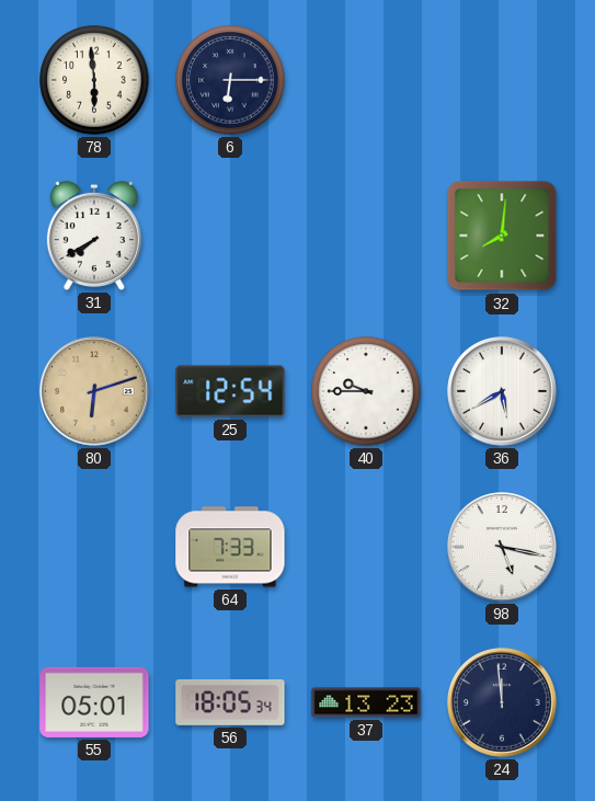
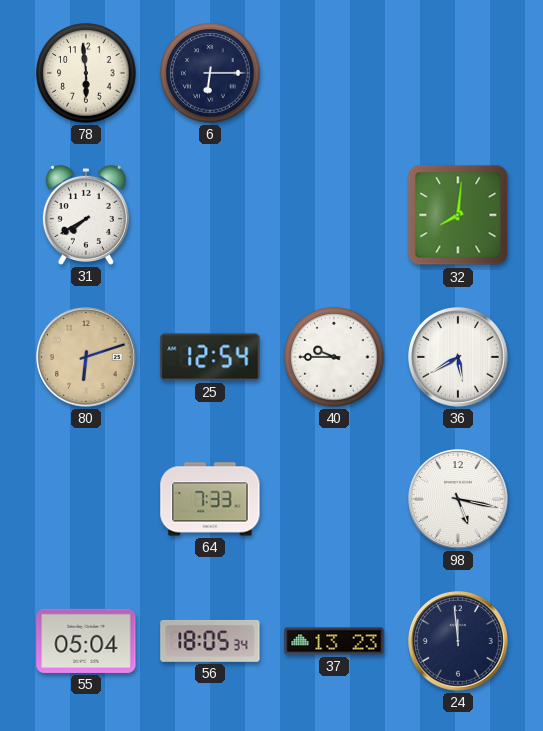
55: 05:01 -> 05:04
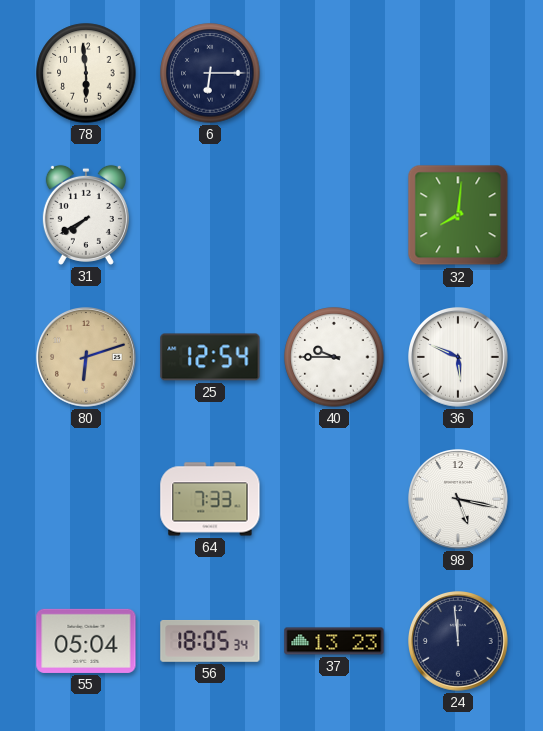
36: 5:40 -> 5:49
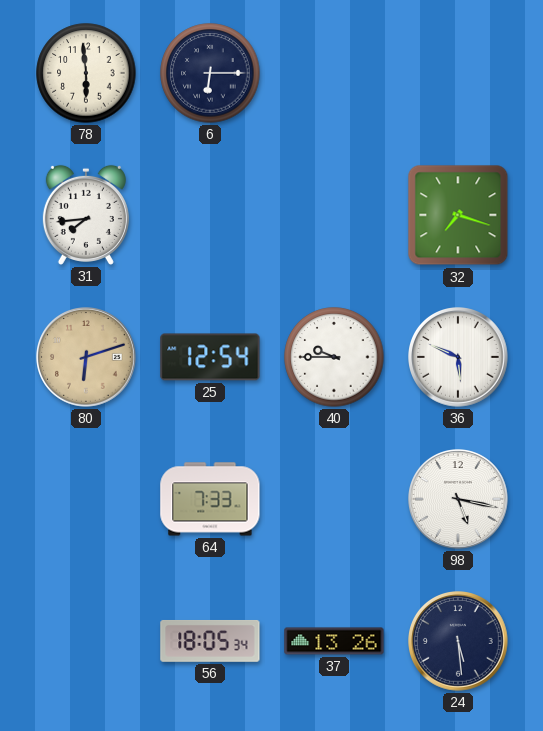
31: 7:40 -> 7:44
32: 8:01 -> 7:18
55: 05:04 -> none
37: 13:23 -> 13:26
24: 11:59 -> 5:29
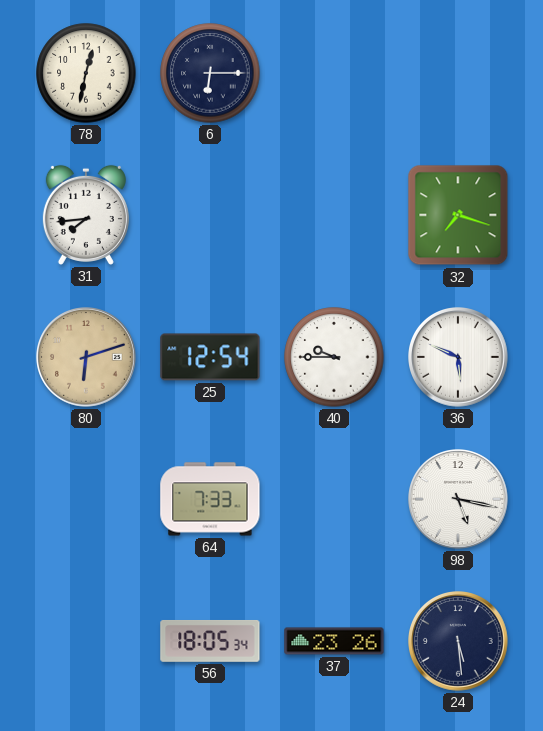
78: 5:59 -> 12:32
37: 13:26 -> 23:26
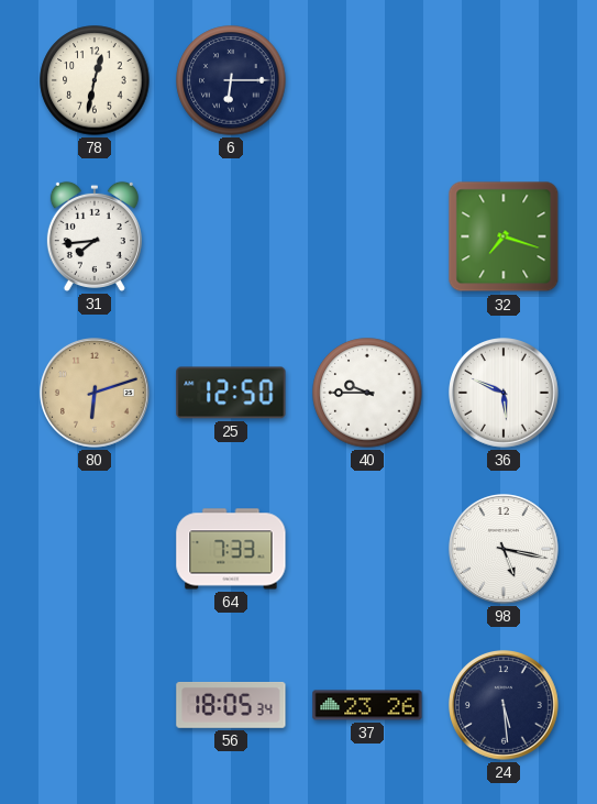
25: 12:54 -> 12:50
